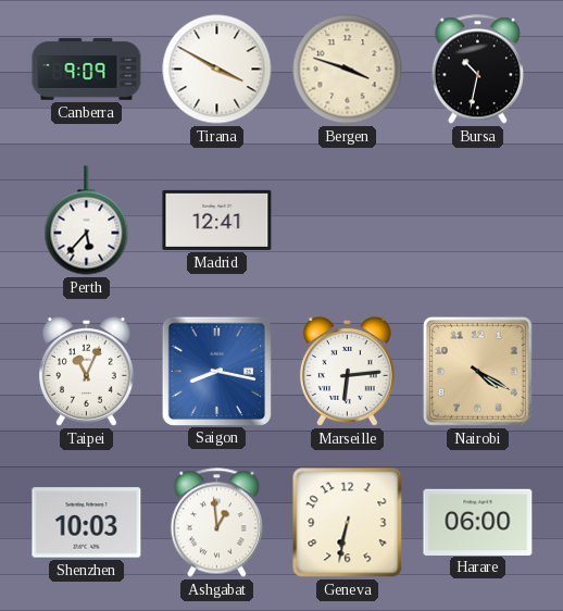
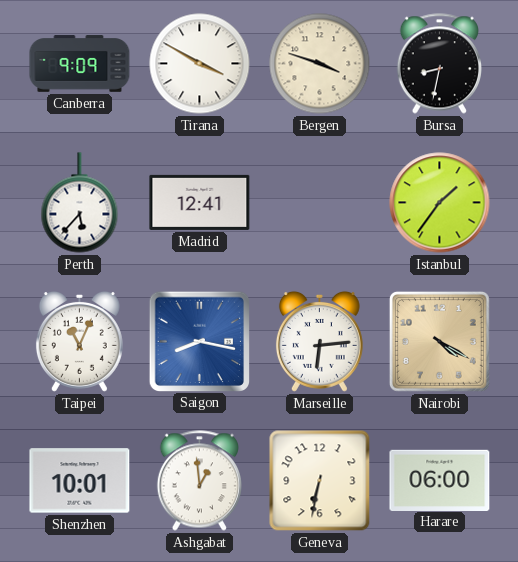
Bursa: 10:32 -> 8:32
Istanbul: none -> 1:36
Shenzhen: 10:03 -> 10:01
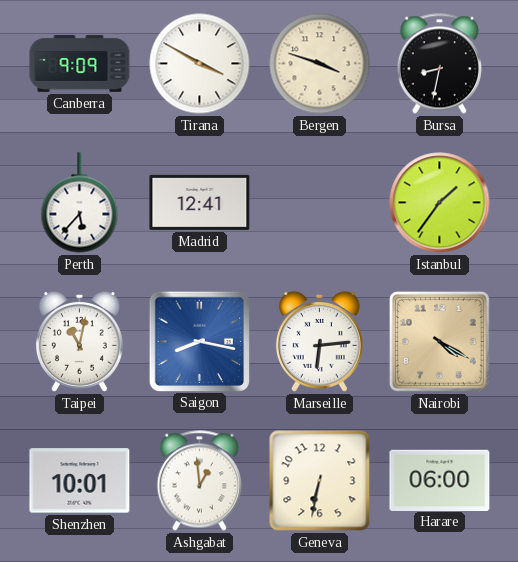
Taipei: 11:04 -> 11:02
